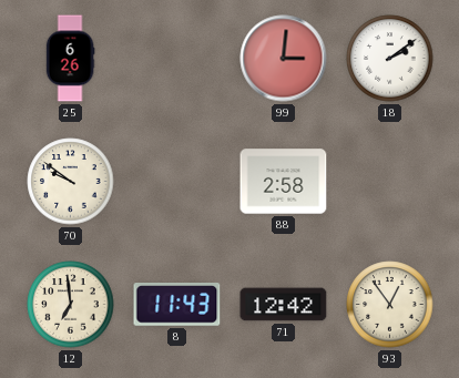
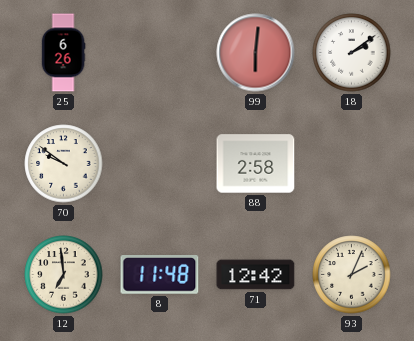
99: 3:01 -> 6:01
8: 11:43 -> 11:48
93: 12:54 -> 2:04
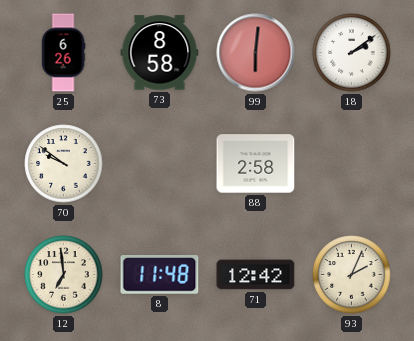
73: none -> 8:58
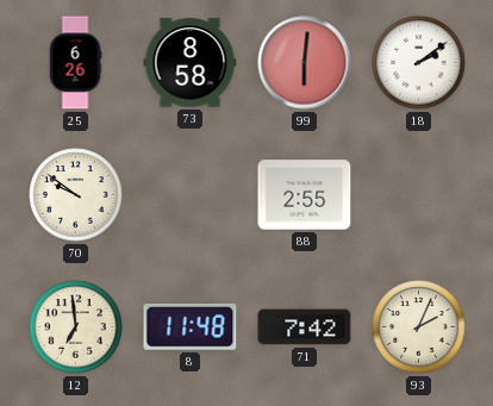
88: 2:58 -> 2:55
71: 12:42 -> 7:42
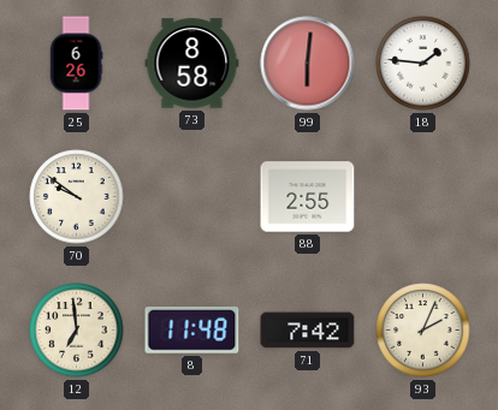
18: 2:09 -> 1:46
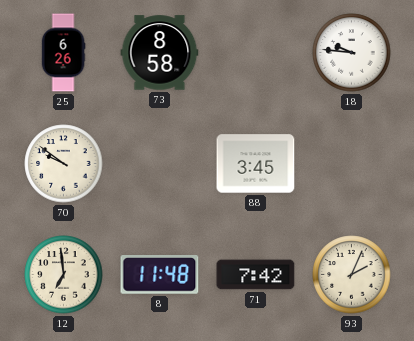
99: 6:01 -> none
18: 1:46 -> 9:46
88: 2:55 -> 3:45
